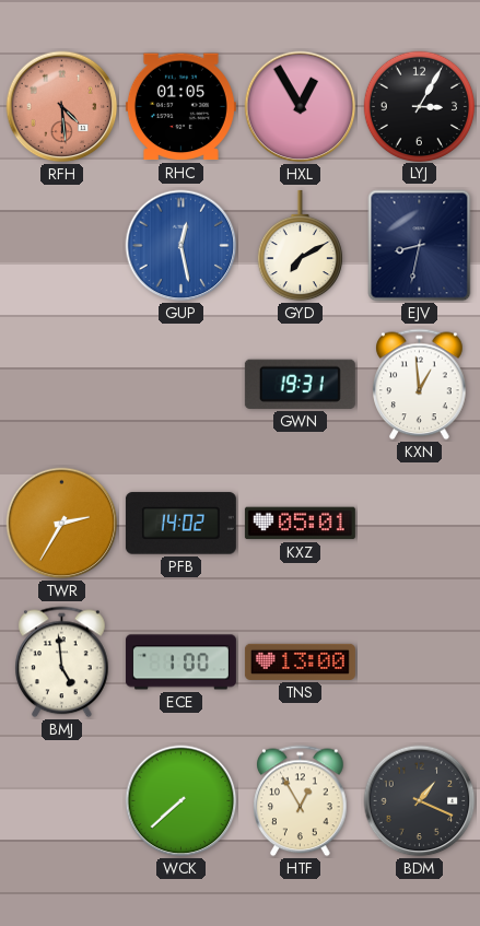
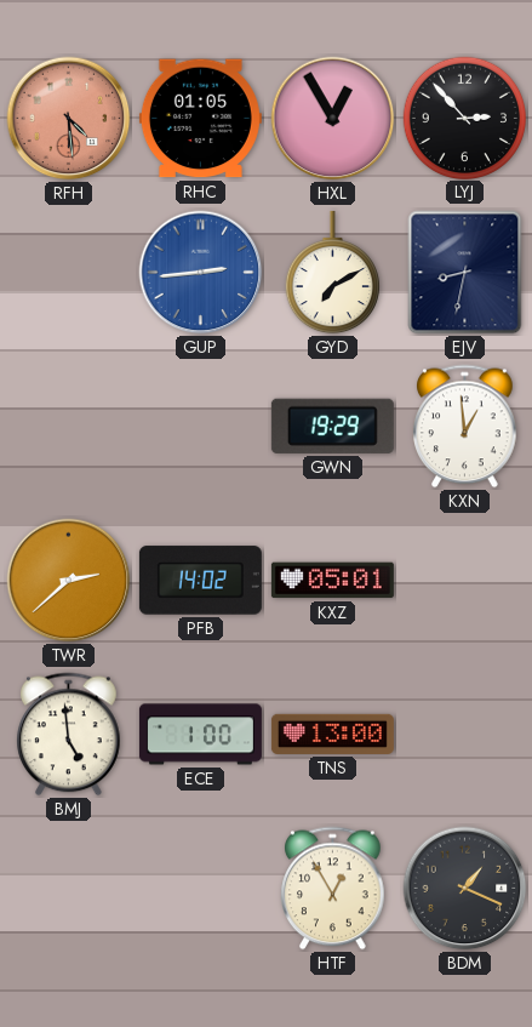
LYJ: 3:05 -> 2:53
GUP: 12:28 -> 2:44
GWN: 19:31 -> 19:29
TWR: 2:35 -> 2:38
WCK: 7:38 -> none
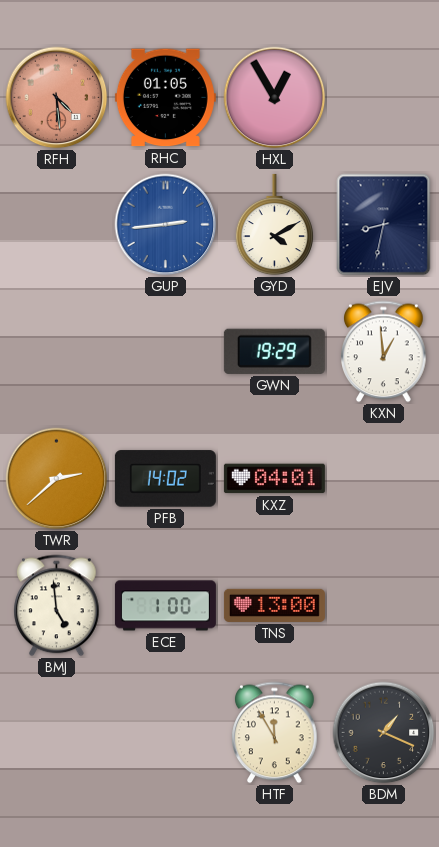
LYJ: 2:53 -> none
GYD: 7:10 -> 4:10
KXZ: 05:01 -> 04:01
HTF: 12:55 -> 11:55
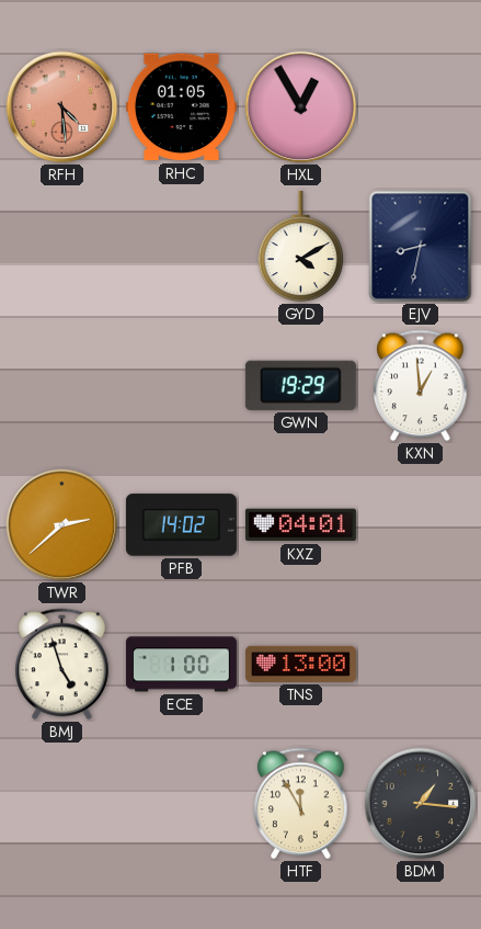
GUP: 2:44 -> none
BMJ: 4:59 -> 4:57
BDM: 1:19 -> 1:16
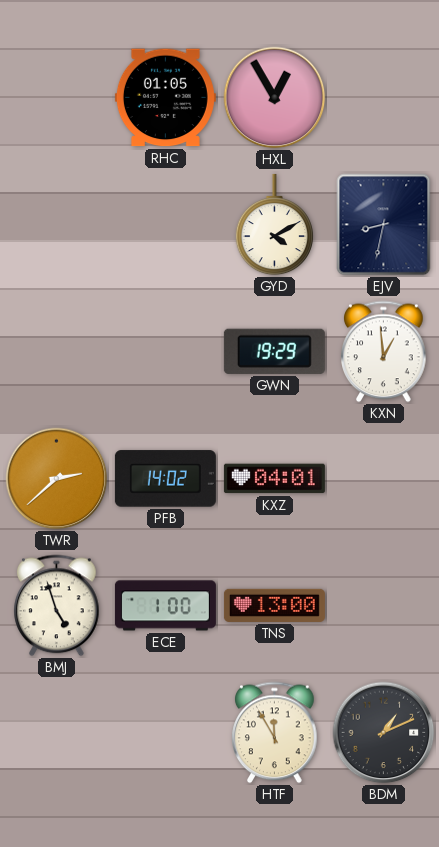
RFH: 4:29 -> none
BDM: 1:16 -> 1:11
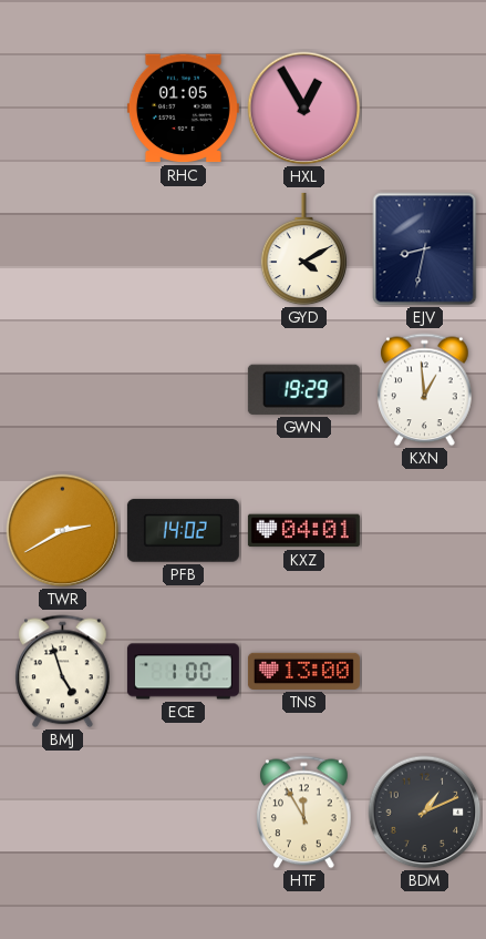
TWR: 2:38 -> 2:40
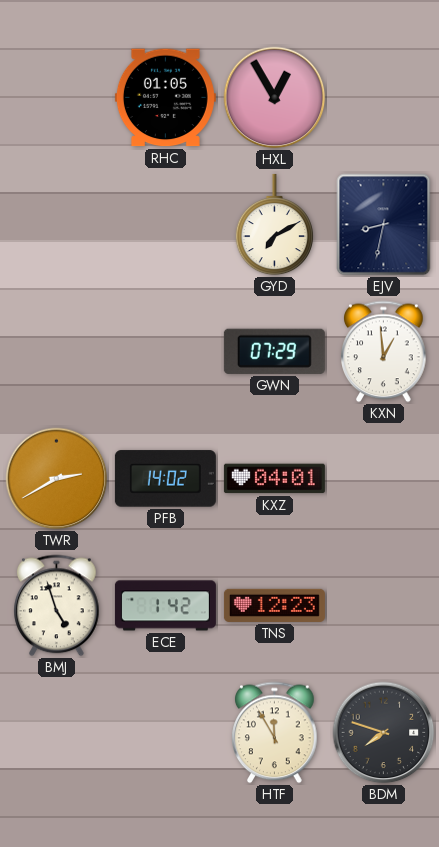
GYD: 4:10 -> 7:10
GWN: 19:29 -> 07:29
ECE: 1:00 -> 1:42
TNS: 13:00 -> 12:23
BDM: 1:11 -> 7:48
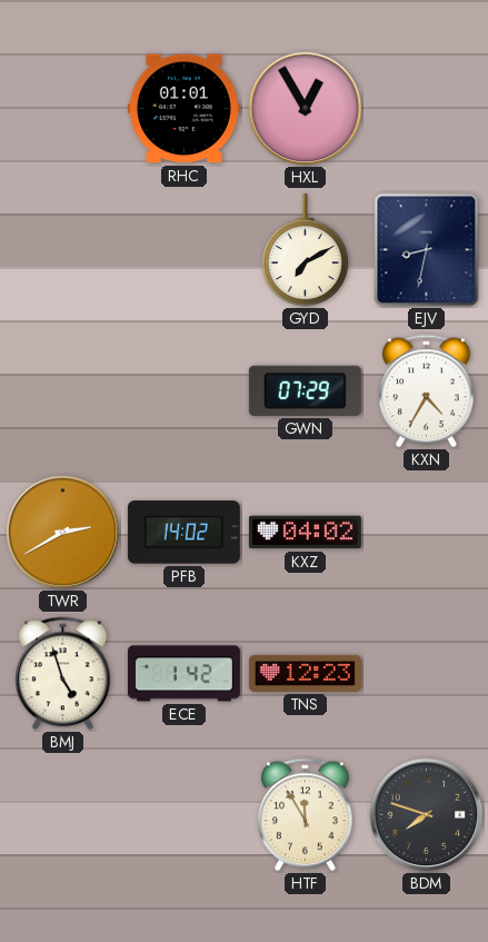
RHC: 01:05 -> 01:01
KXN: 12:59 -> 4:35
KXZ: 04:01 -> 04:02
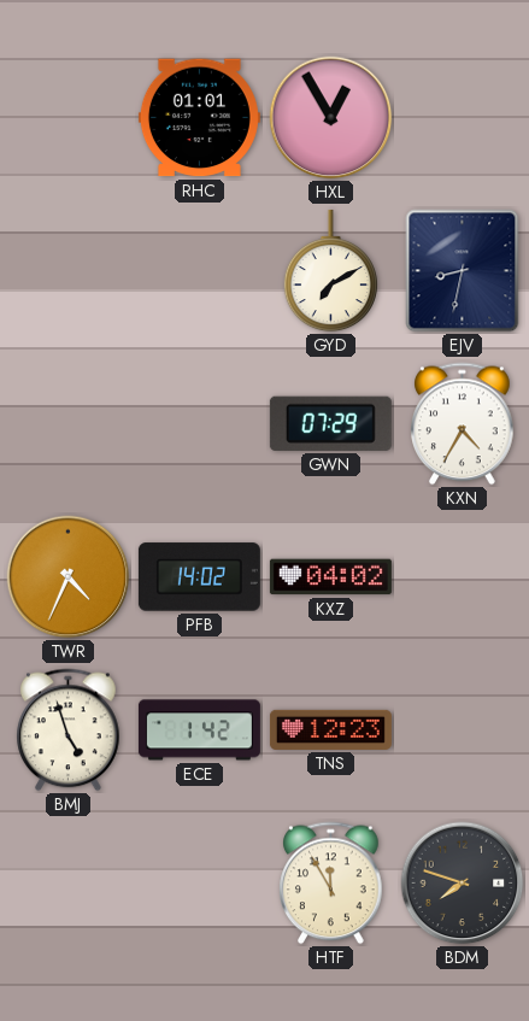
TWR: 2:40 -> 4:34
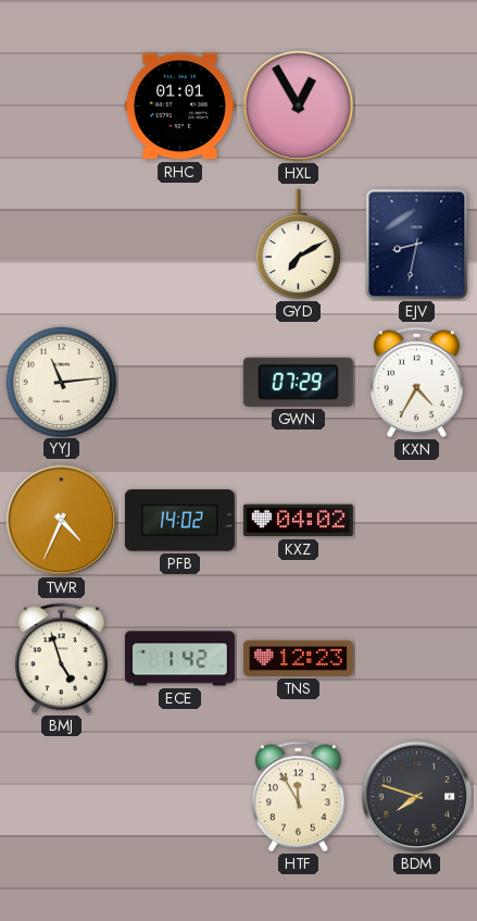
YYJ: none -> 11:14
